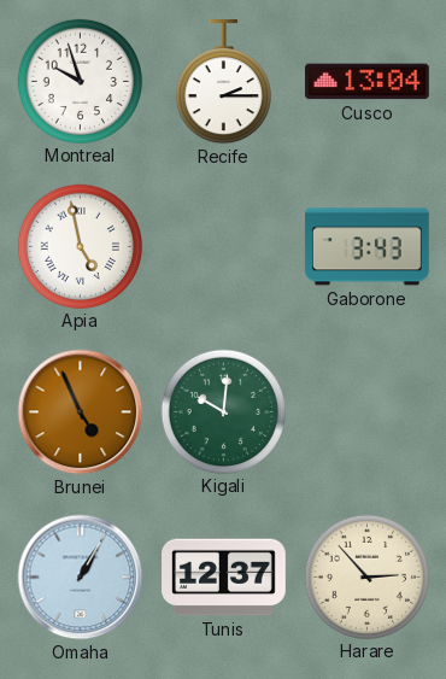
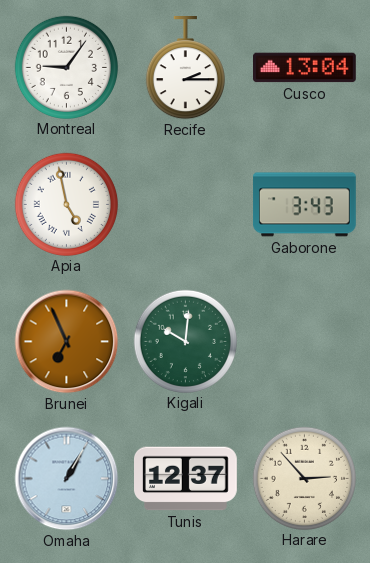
Montreal: 9:57 -> 9:06
Brunei: 4:56 -> 6:56
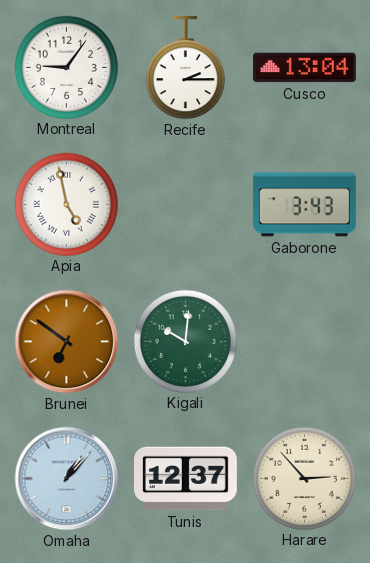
Brunei: 6:56 -> 6:51
Omaha: 1:05 -> 1:07
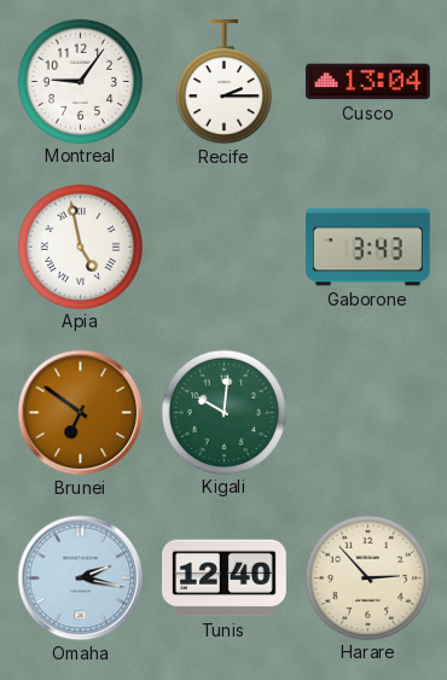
Omaha: 1:07 -> 2:17
Tunis: 12:37 -> 12:40
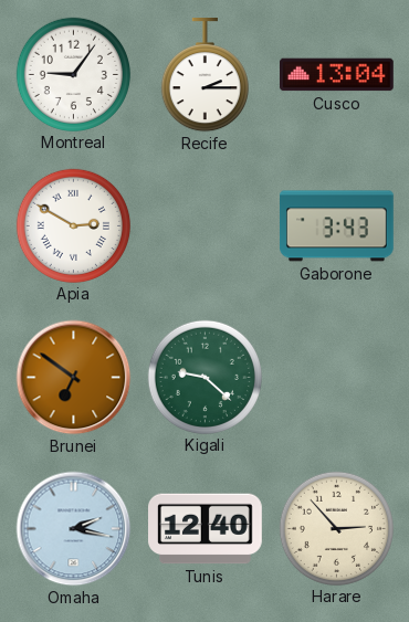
Apia: 4:58 -> 2:50
Kigali: 10:01 -> 9:22
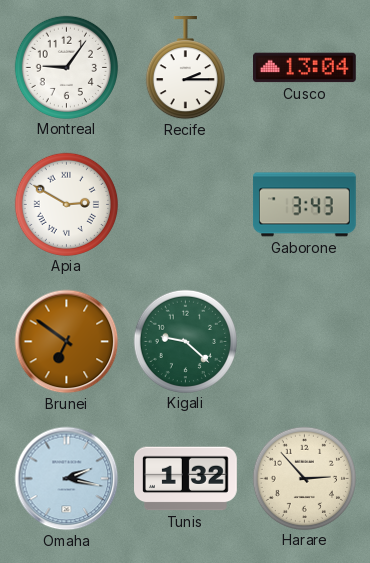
Tunis: 12:40 -> 1:32
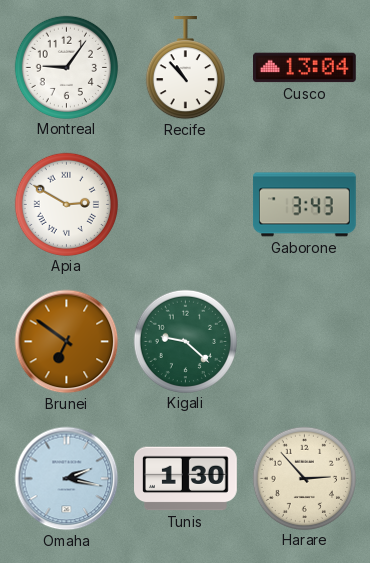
Recife: 2:15 -> 10:53
Tunis: 1:32 -> 1:30
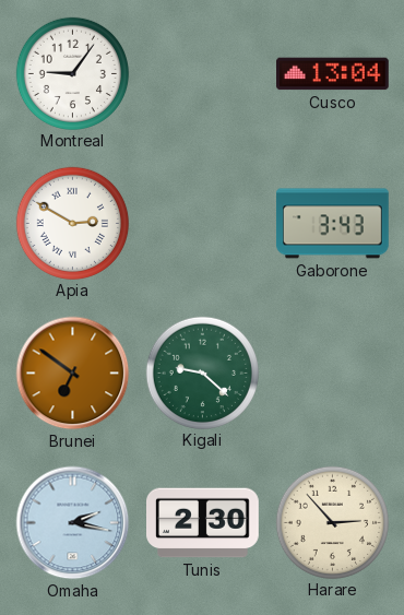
Recife: 10:53 -> none
Tunis: 1:30 -> 2:30
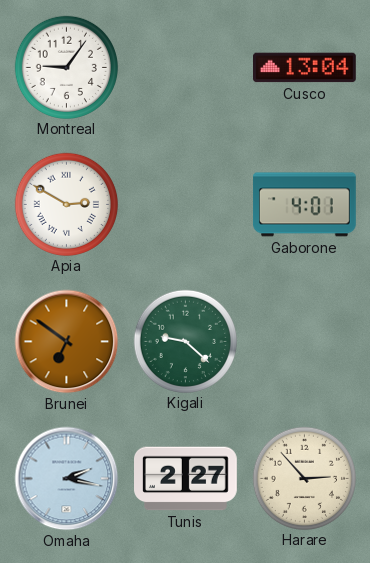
Gaborone: 3:43 -> 4:01
Tunis: 2:30 -> 2:27
